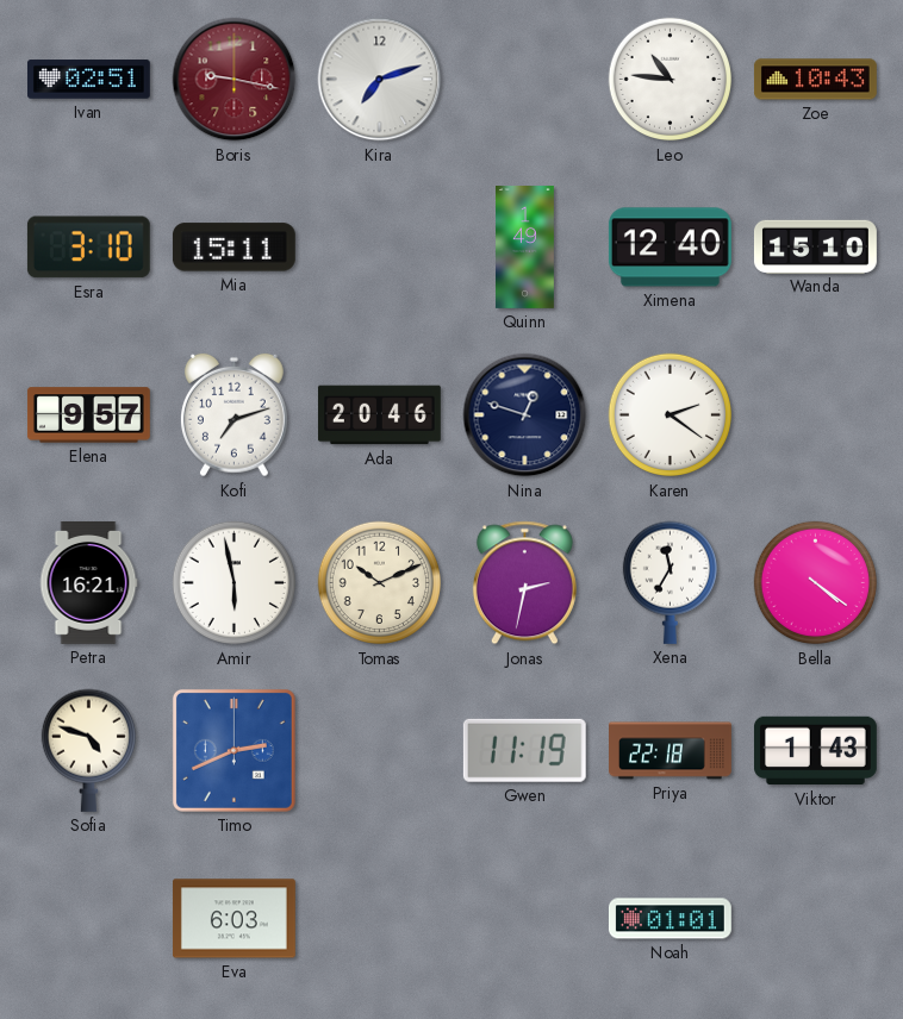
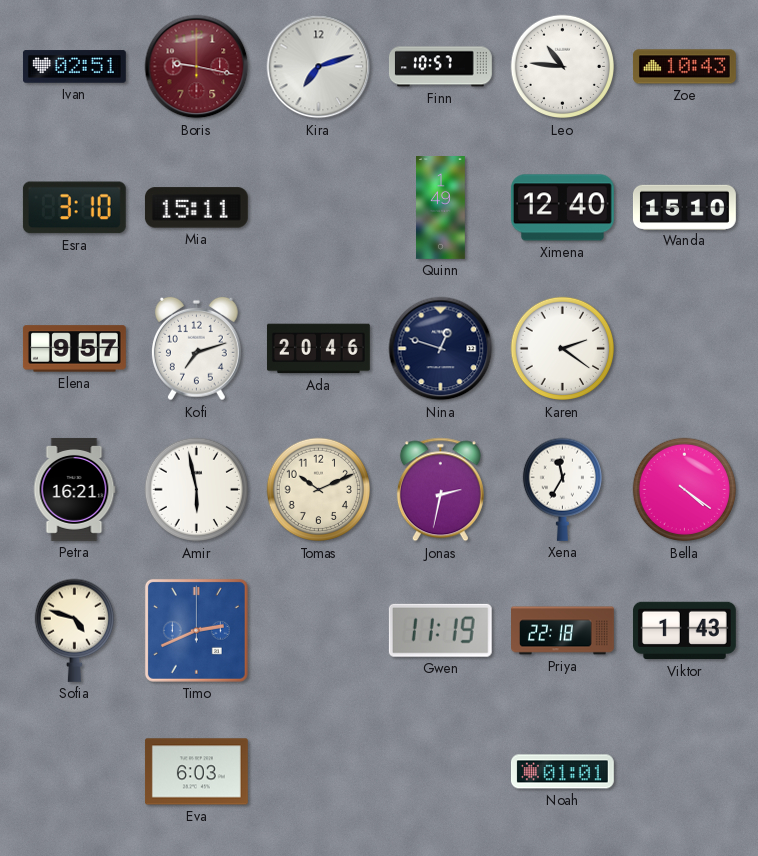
Finn: none -> 10:57
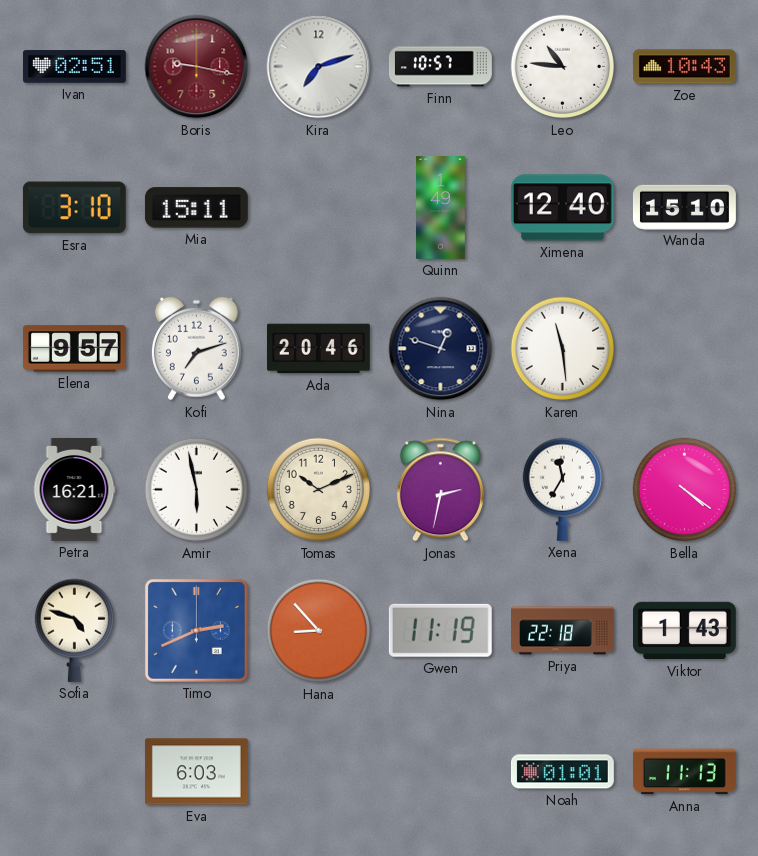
Karen: 2:21 -> 11:29
Hana: none -> 8:53
Anna: none -> 11:13
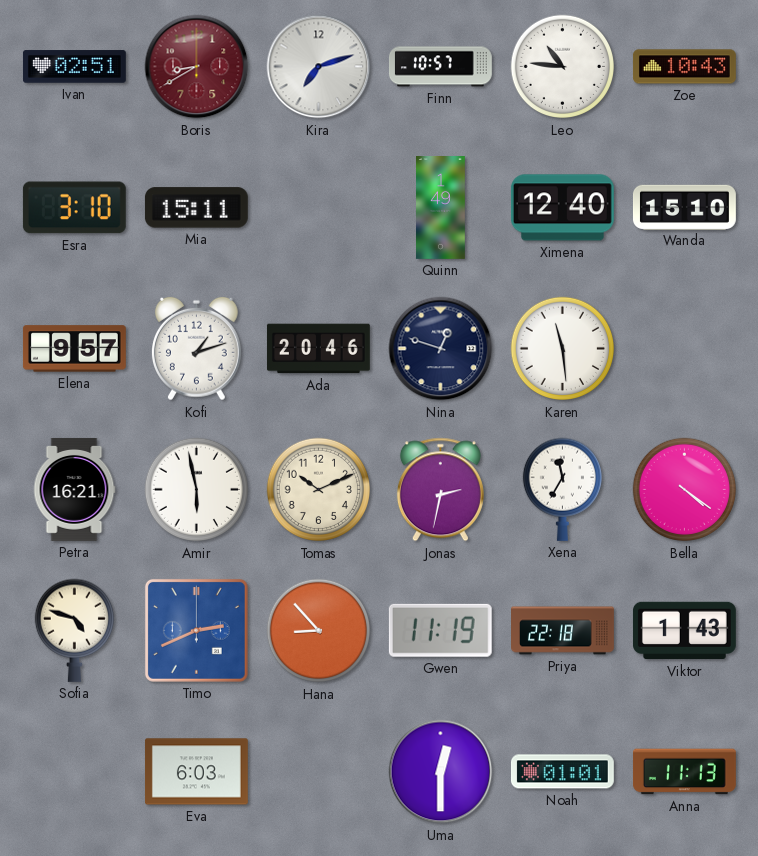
Boris: 9:17 -> 8:40
Kofi: 7:12 -> 1:12
Uma: none -> 12:30
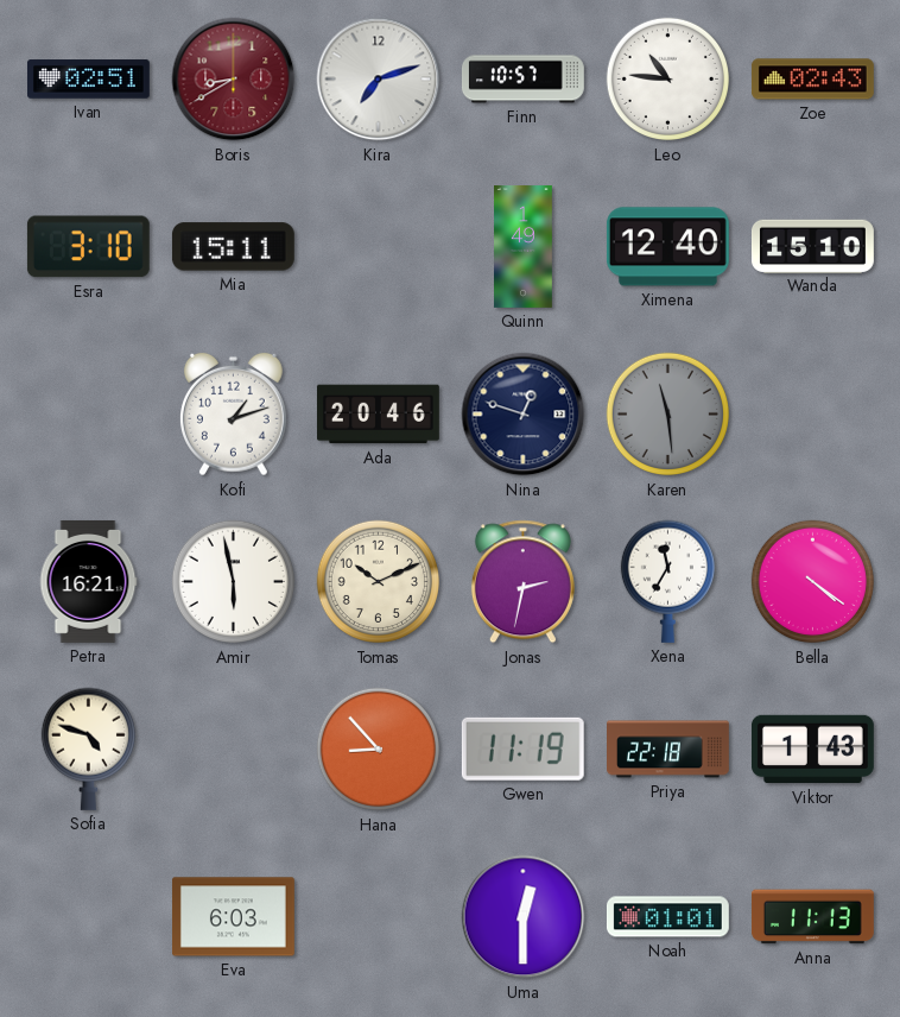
Zoe: 10:43 -> 02:43
Elena: 9:57 -> none
Karen dial: white -> grey
Timo: 2:41 -> none
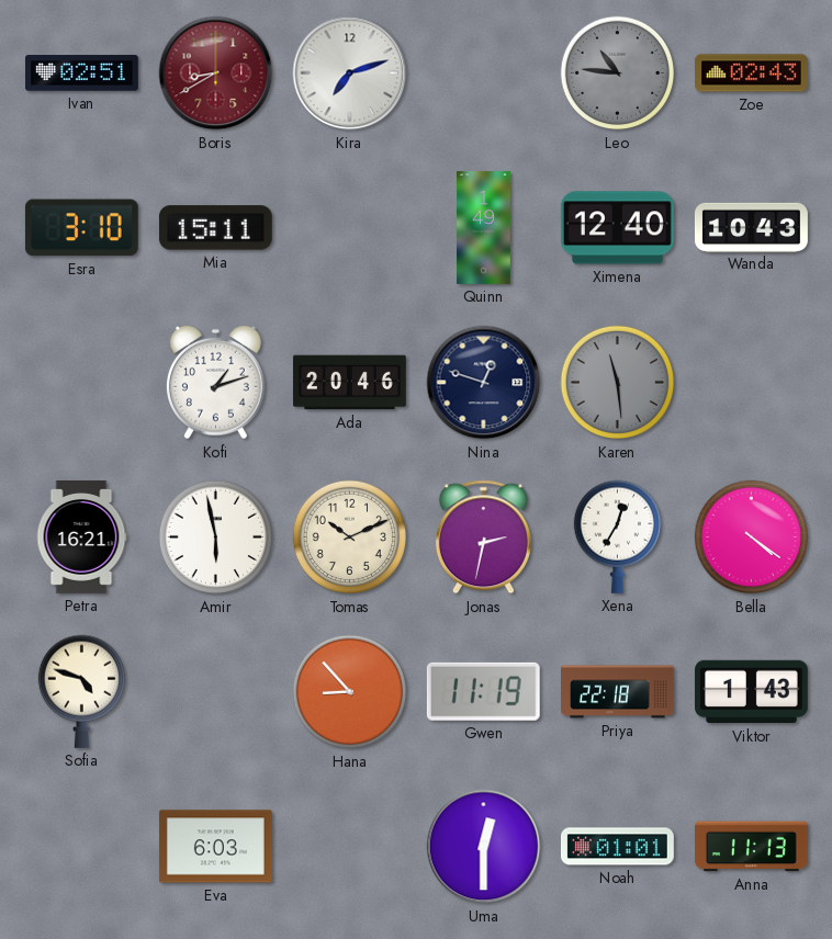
Finn: 10:57 -> none
Leo dial: white -> grey
Wanda: 15:10 -> 10:43
Xena: 11:35 -> 12:35
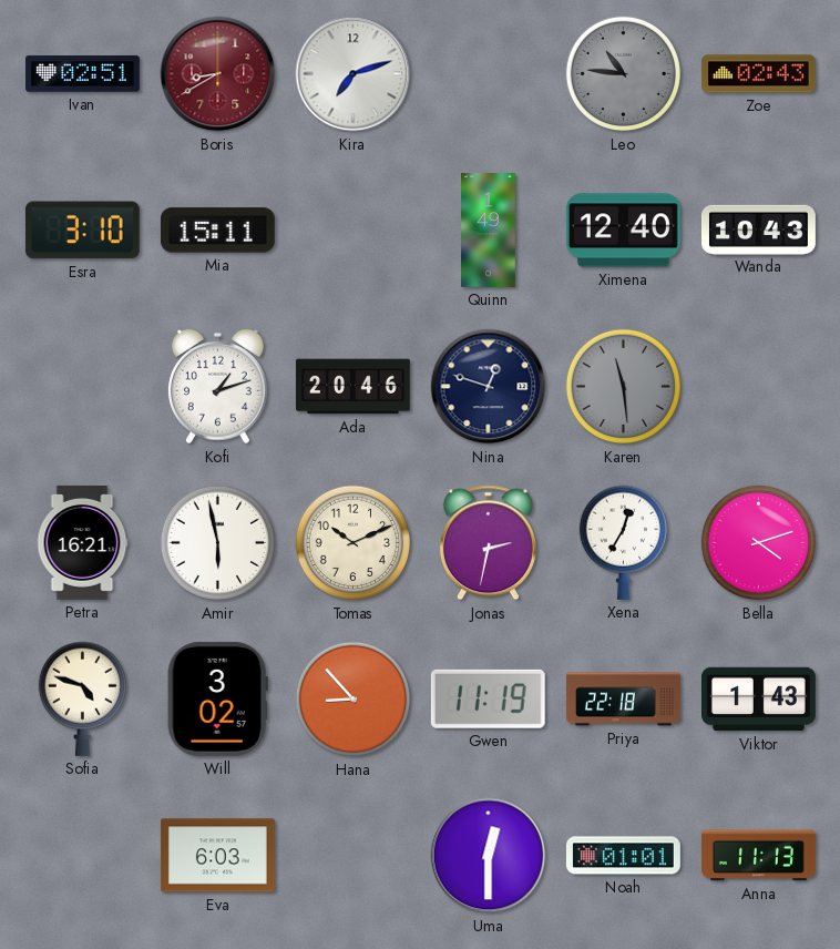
Bella: 4:21 -> 4:12
Will: none -> 3:02
